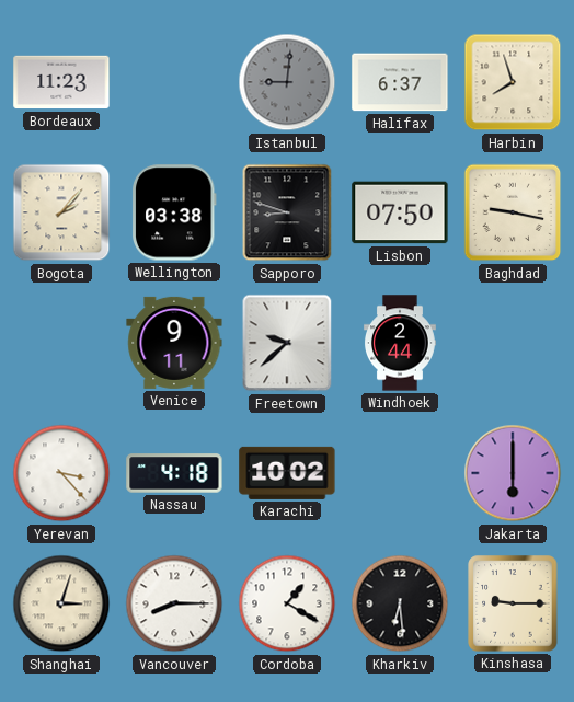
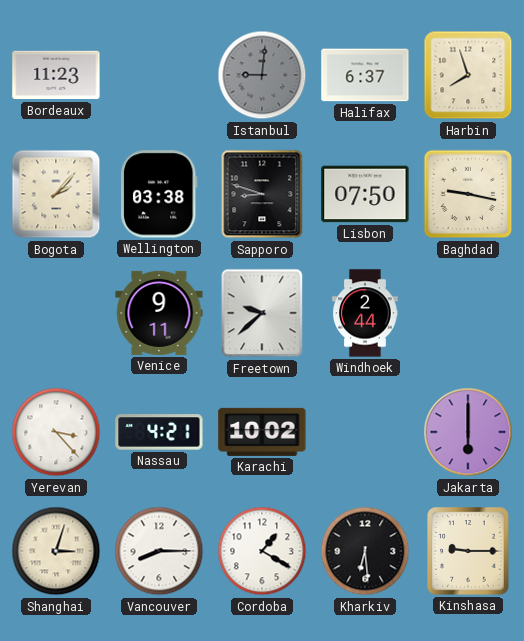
Nassau: 4:18 -> 4:21
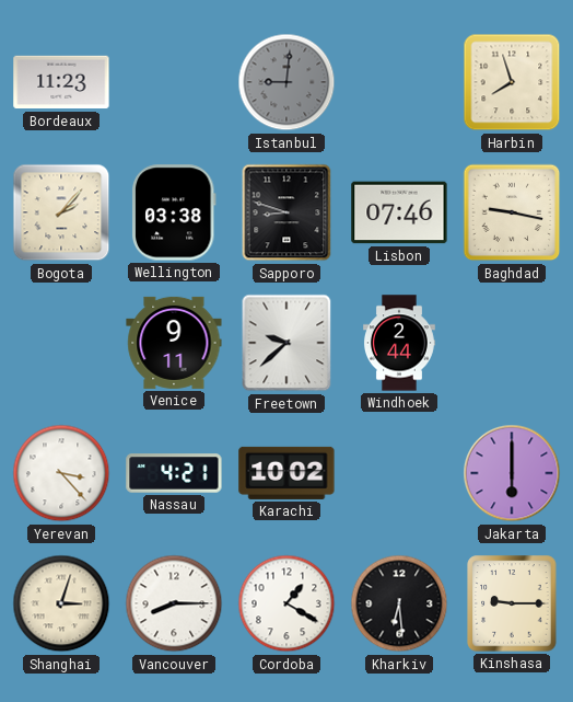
Halifax: 6:37 -> none
Lisbon: 07:50 -> 07:46
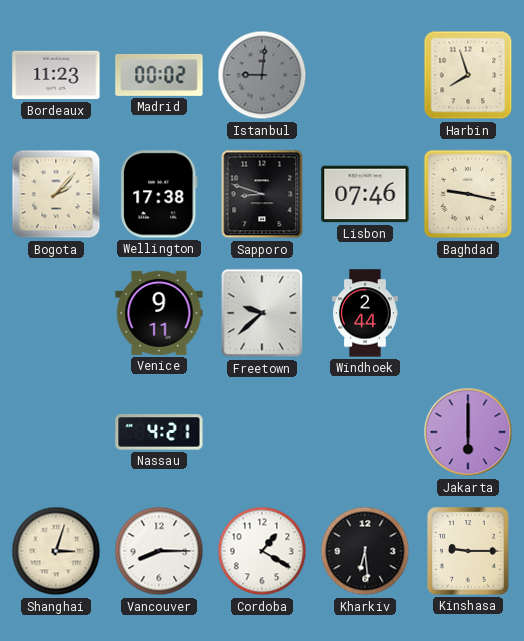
Madrid: none -> 00:02
Wellington: 03:38 -> 17:38
Yerevan: 3:23 -> none
Karachi: 10:02 -> none
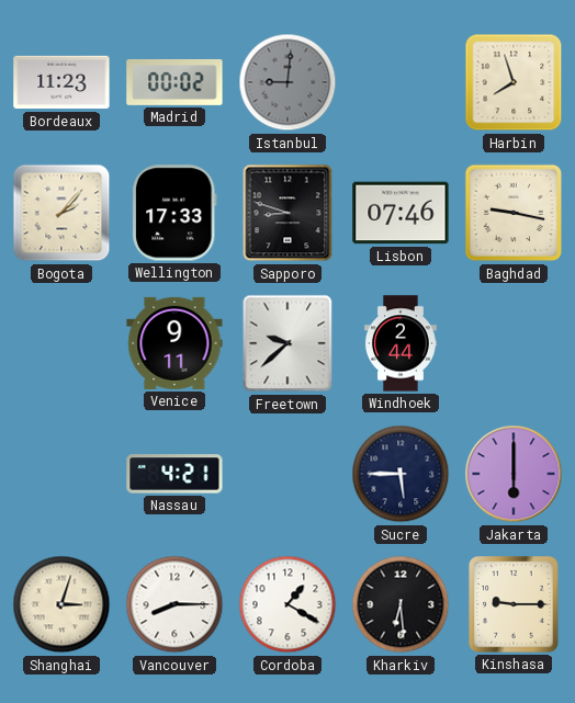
Wellington: 17:38 -> 17:33
Sucre: none -> 5:45
